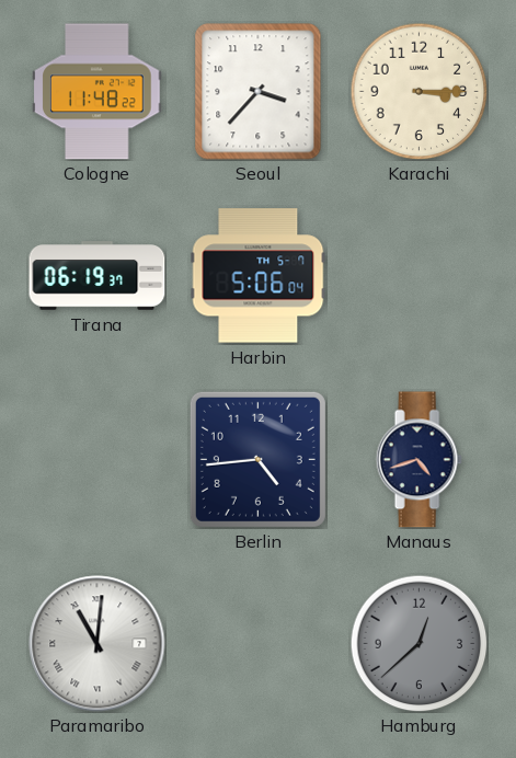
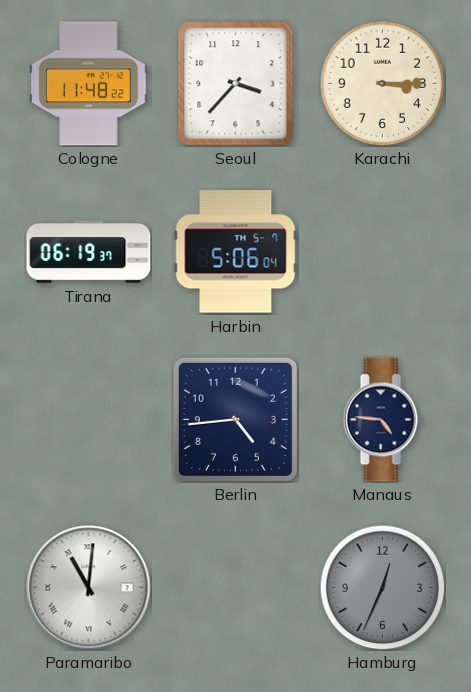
Manaus: 4:42 -> 4:46
Hamburg: 12:38 -> 12:34
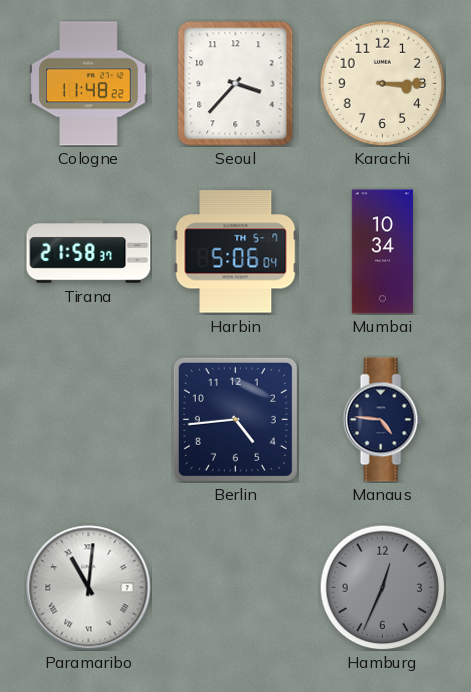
Tirana: 06:19 -> 21:58
Mumbai: none -> 10:34
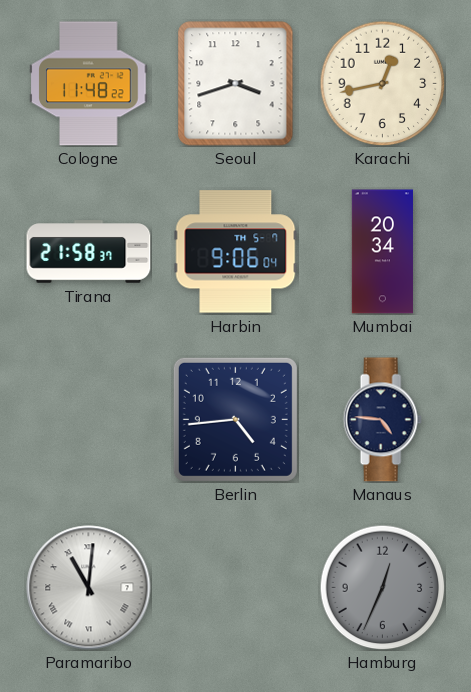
Seoul: 3:37 -> 3:42
Karachi: 3:15 -> 12:43
Harbin: 5:06 -> 9:06
Mumbai: 10:34 -> 20:34
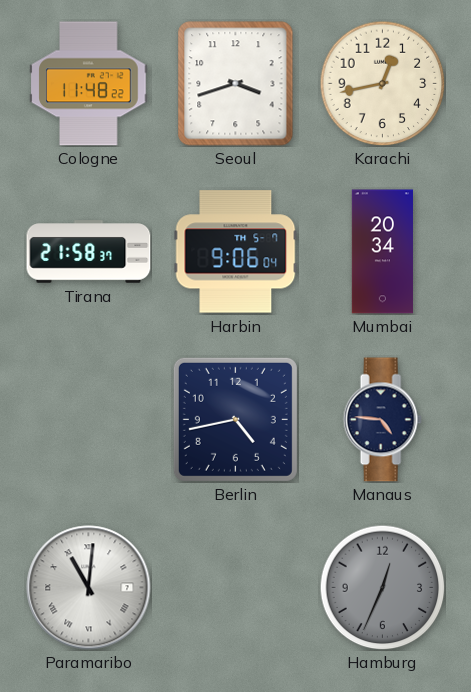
Berlin: 4:44 -> 4:43
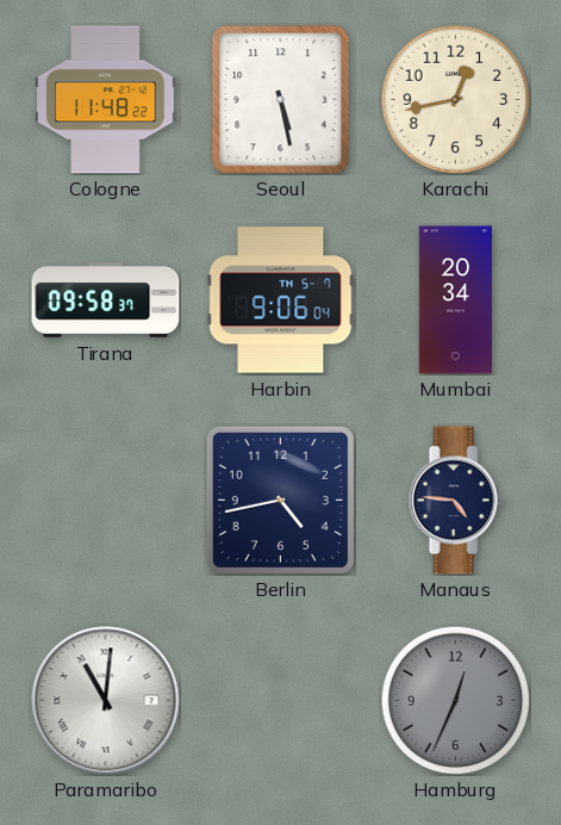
Seoul: 3:42 -> 5:28
Tirana: 21:58 -> 09:58
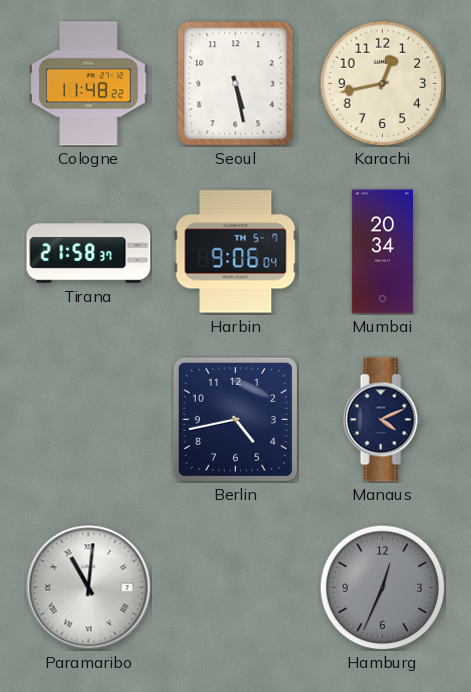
Tirana: 09:58 -> 21:58
Manaus: 4:46 -> 4:11
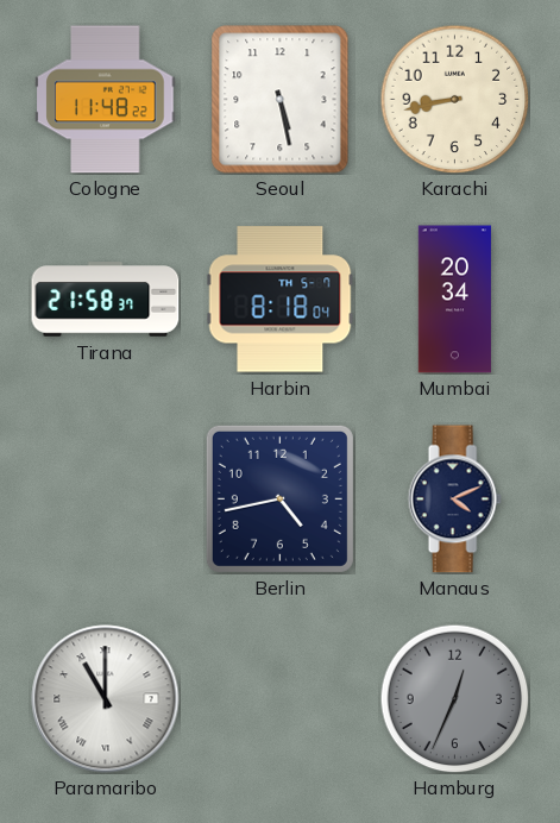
Karachi: 12:43 -> 8:43
Harbin: 9:06 -> 8:18
Paramaribo: 11:01 -> 11:00
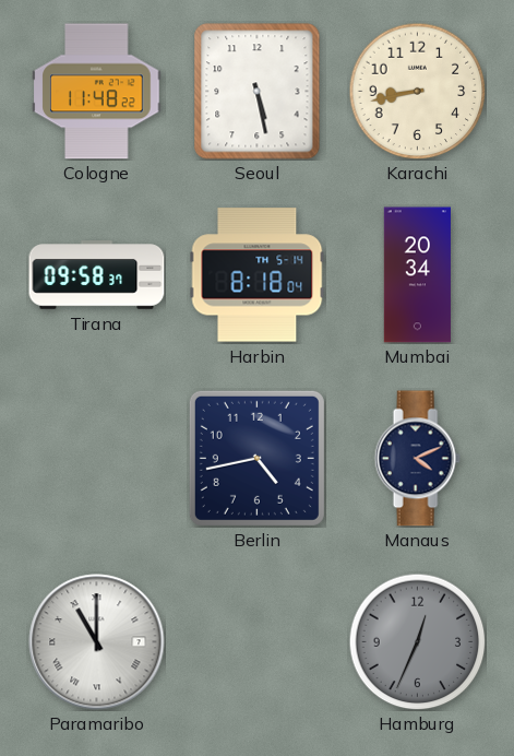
Tirana: 21:58 -> 09:58
Harbin date: TH 5-7 -> TH 5-14
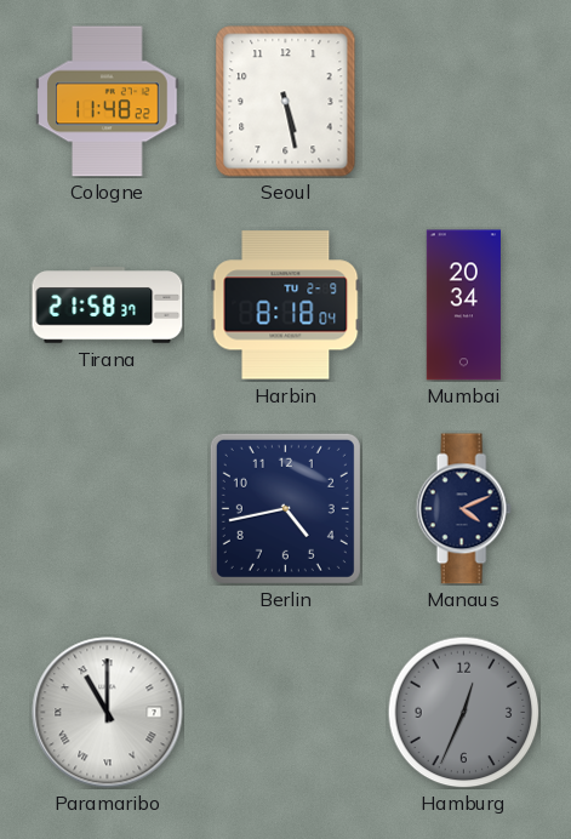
Karachi: 8:43 -> none
Tirana: 09:58 -> 21:58
Harbin date: TH 5-14 -> TU 2-9
